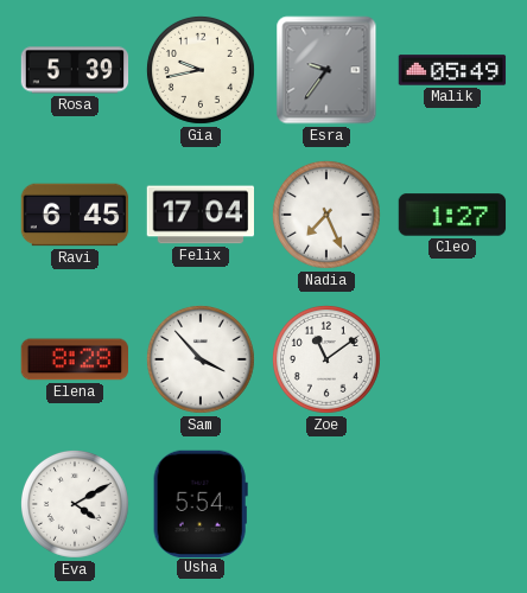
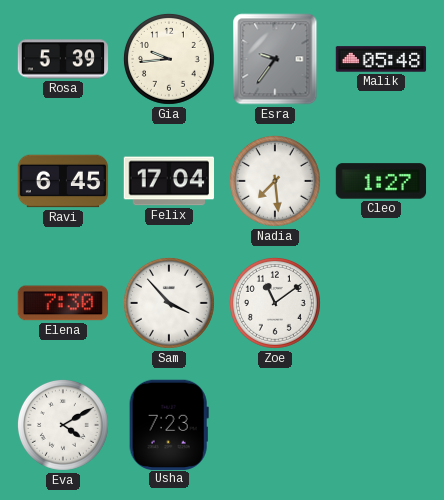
Gia: 9:43 -> 9:44
Malik: 05:49 -> 05:48
Nadia: 7:26 -> 7:29
Elena: 8:28 -> 7:30
Usha: 5:54 -> 7:23
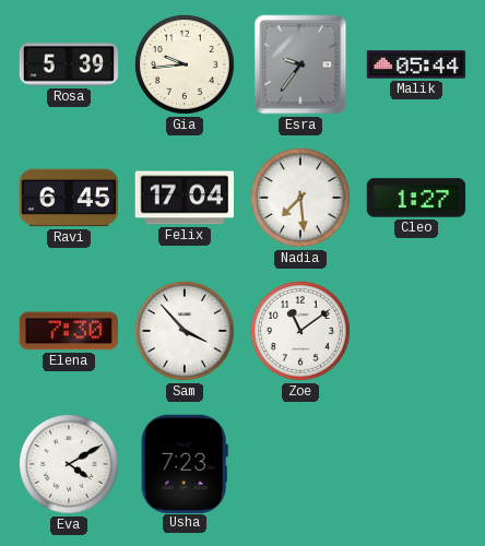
Malik: 05:48 -> 05:44
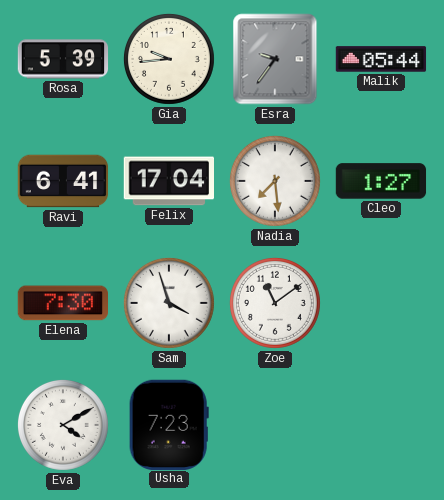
Ravi: 6:45 -> 6:41
Sam: 3:53 -> 3:57
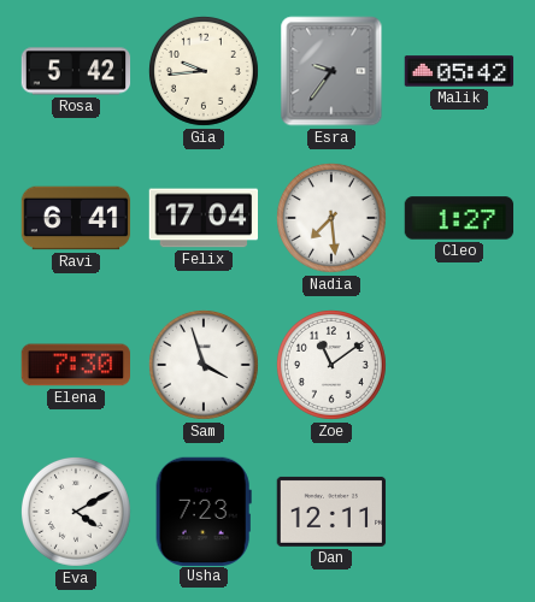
Rosa: 5:39 -> 5:42
Malik: 05:44 -> 05:42
Dan: none -> 12:11
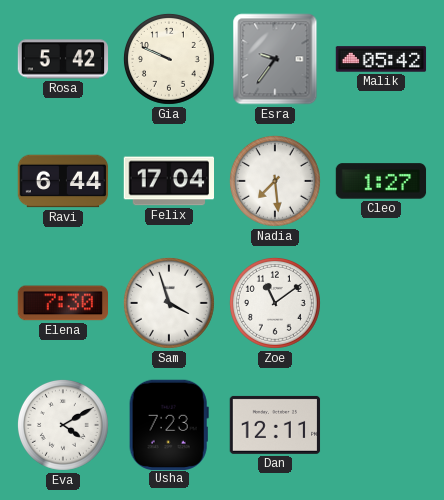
Gia: 9:44 -> 9:49
Ravi: 6:41 -> 6:44
